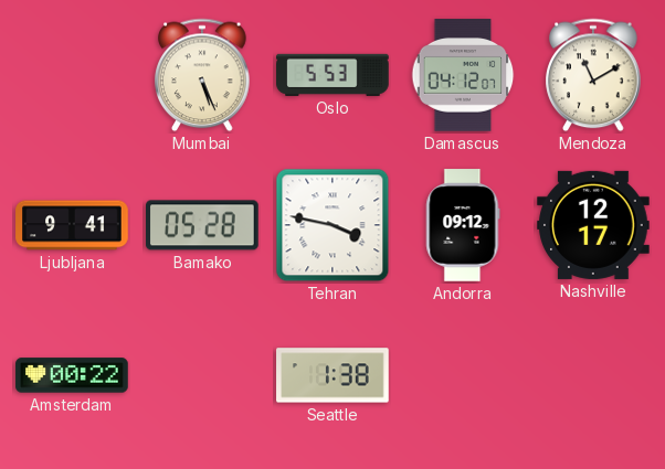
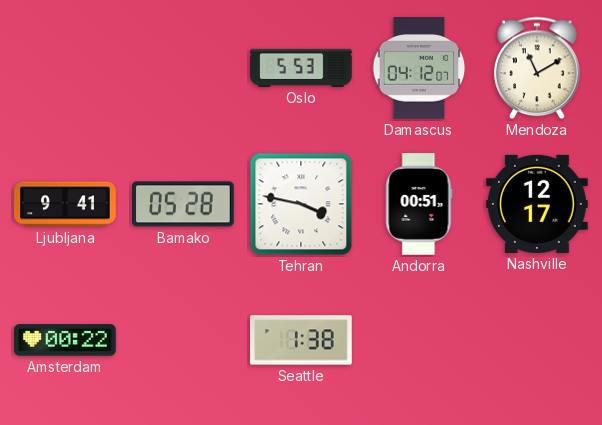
Mumbai: 5:26 -> none
Andorra: 09:12 -> 00:51
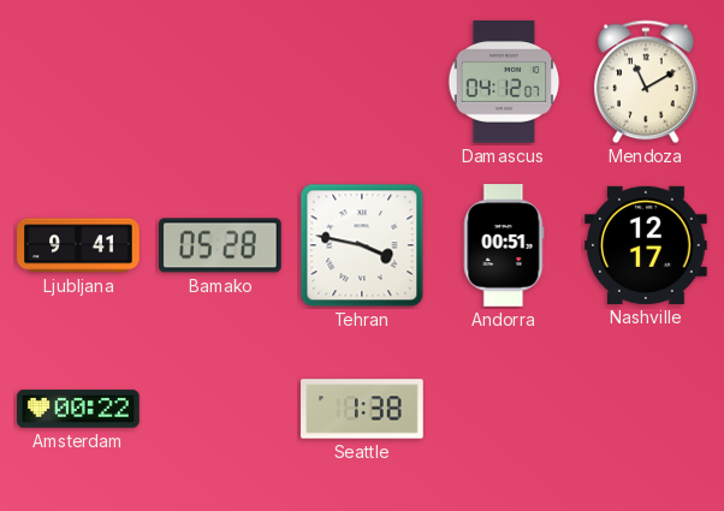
Oslo: 5:53 -> none
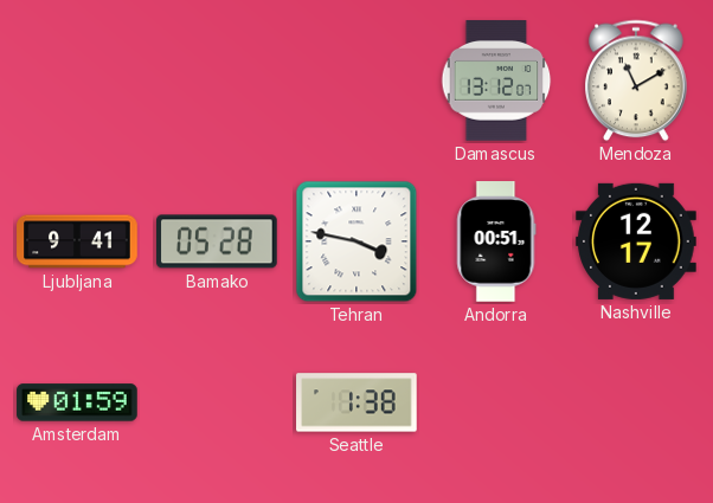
Damascus: 04:12 -> 13:12
Amsterdam: 00:22 -> 01:59
